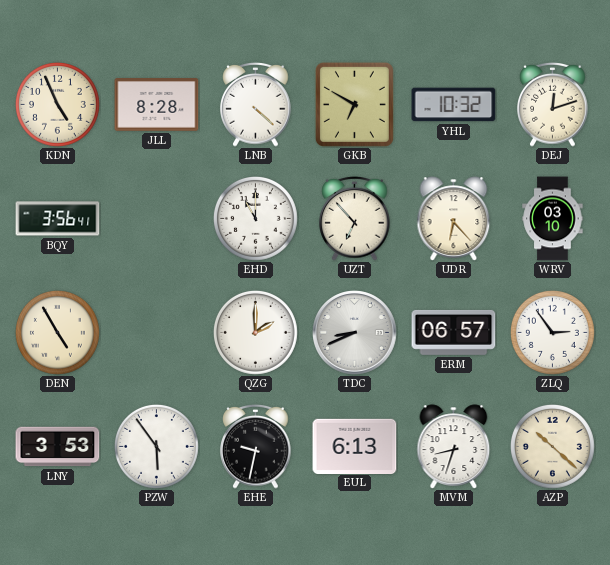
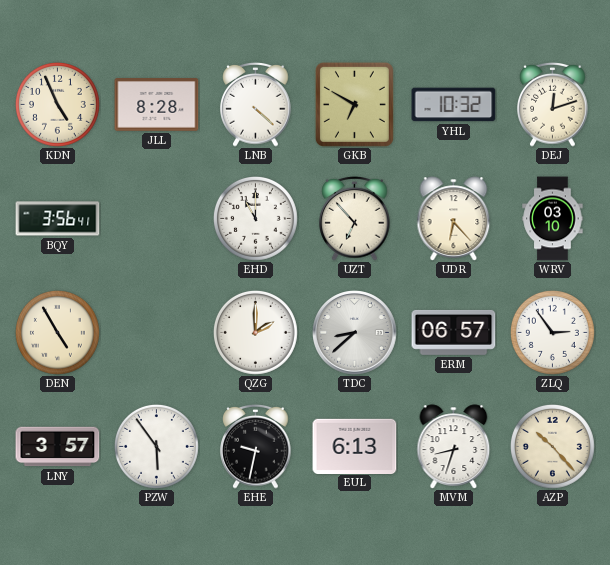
TDC: 8:41 -> 8:38
LNY: 3:53 -> 3:57
AZP: 10:22 -> 10:23
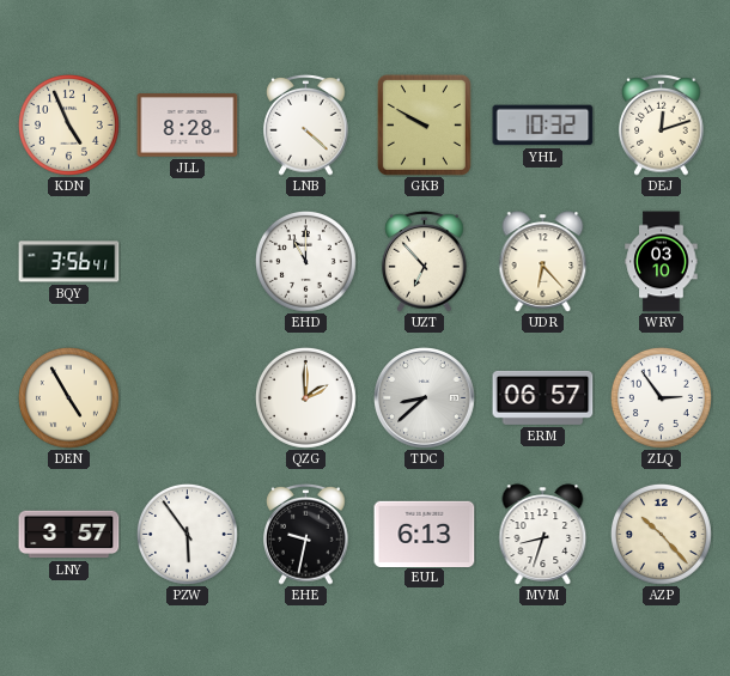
GKB: 6:50 -> 9:50
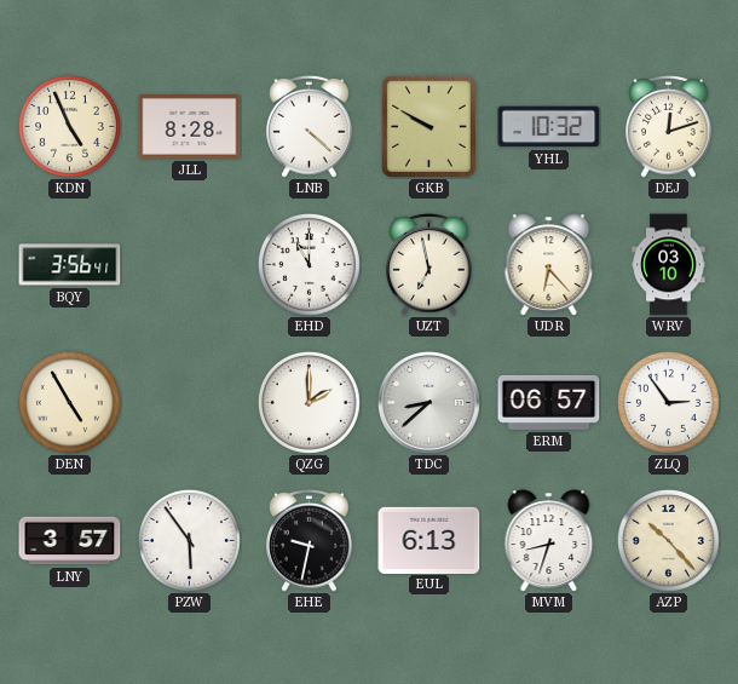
UZT: 6:53 -> 6:58
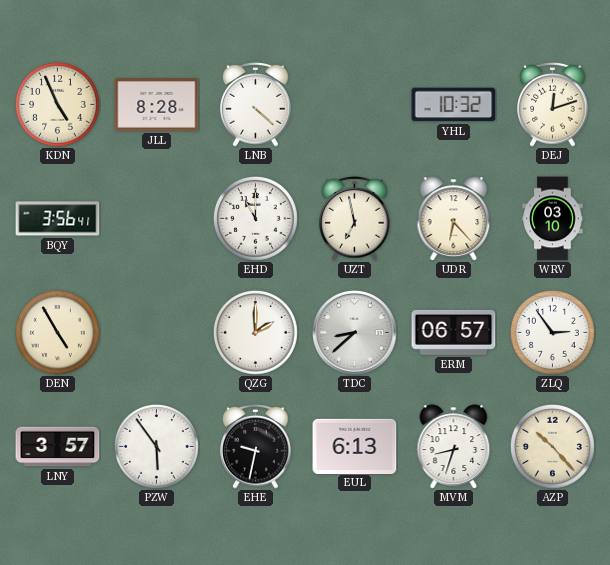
GKB: 9:50 -> none
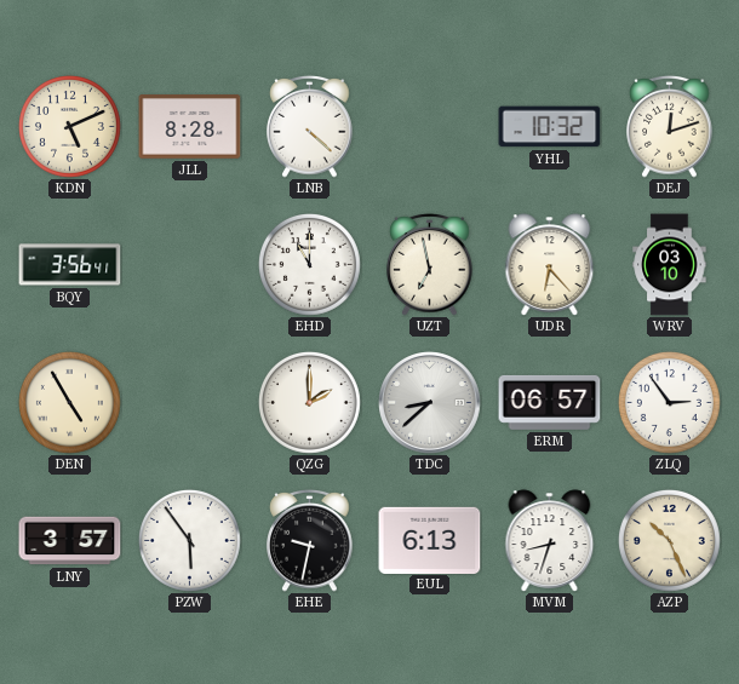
KDN: 4:56 -> 5:11
AZP: 10:23 -> 10:26
